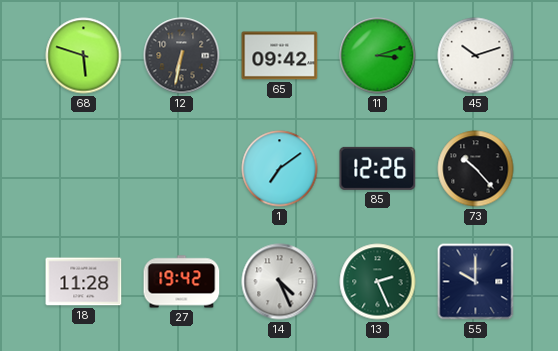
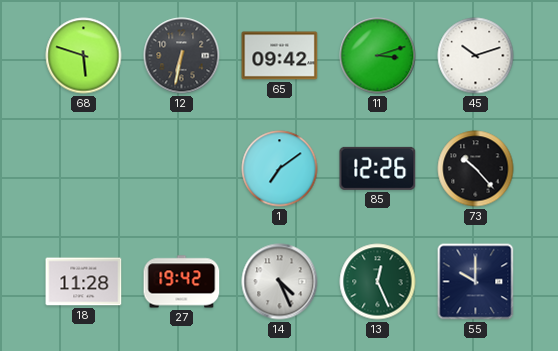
13: 2:26 -> 12:26
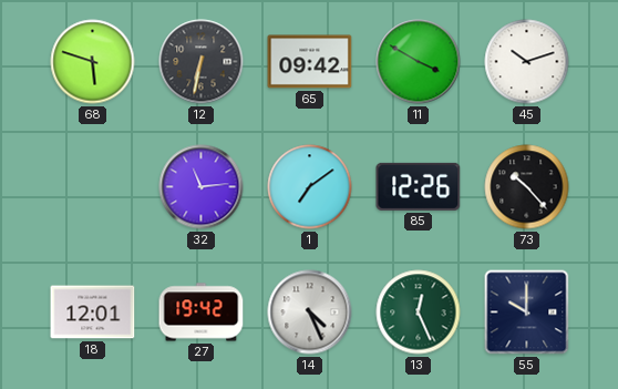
11: 3:12 -> 3:50
32: none -> 11:14
18: 11:28 -> 12:01
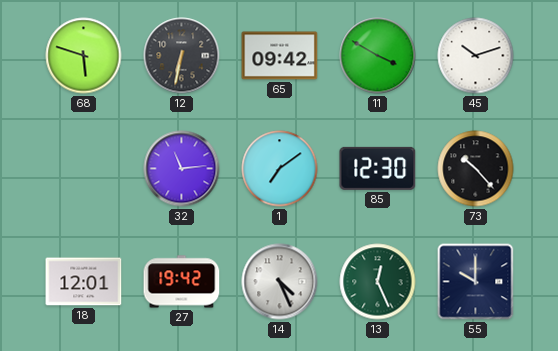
85: 12:26 -> 12:30
